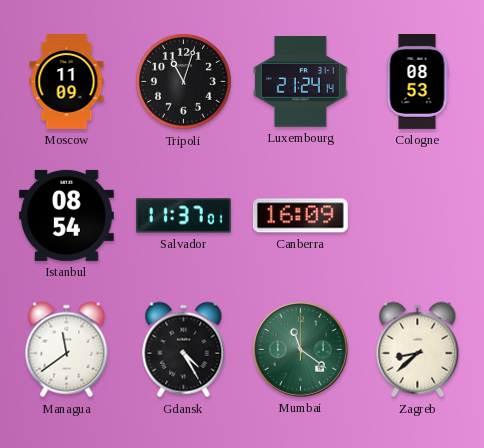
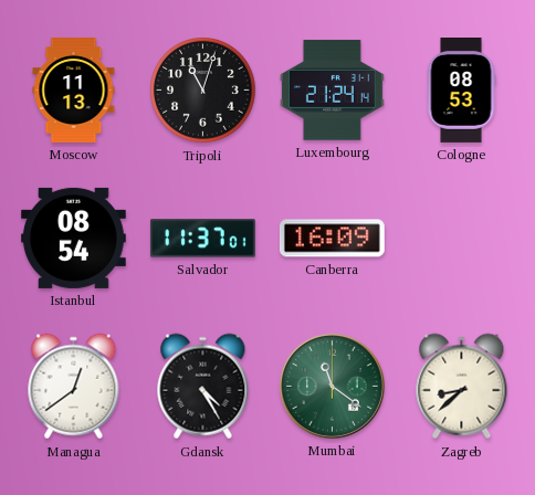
Moscow: 11:09 -> 11:13
Managua: 11:39 -> 12:39
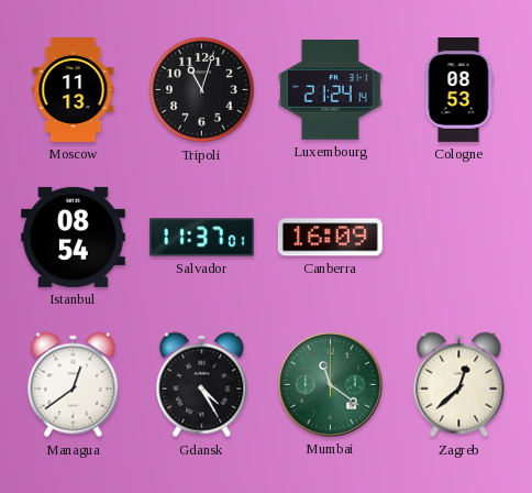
Zagreb: 8:38 -> 12:38
